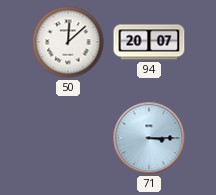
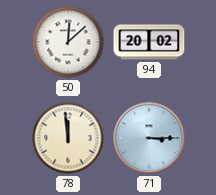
94: 20:07 -> 20:02
78: none -> 11:59
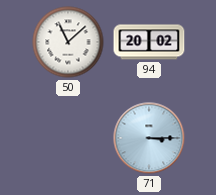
50: 12:08 -> 11:08
78: 11:59 -> none
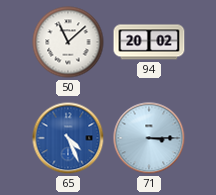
65: none -> 4:26
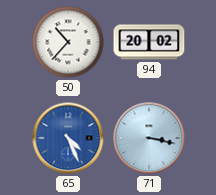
50: 11:08 -> 10:37
71: 3:15 -> 3:17
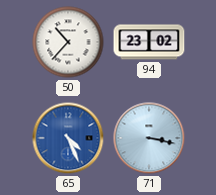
94: 20:02 -> 23:02
